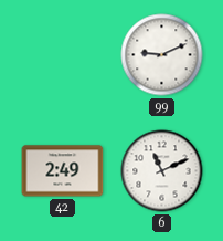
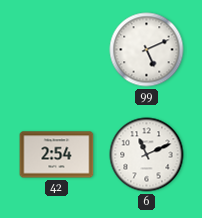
99: 9:11 -> 5:11
42: 2:49 -> 2:54
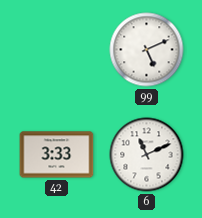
42: 2:54 -> 3:33
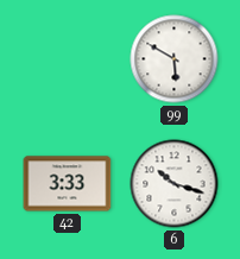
99: 5:11 -> 5:50
6: 11:11 -> 10:18
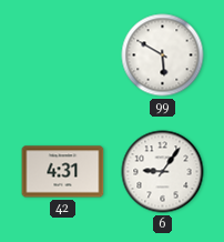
42: 3:33 -> 4:31
6: 10:18 -> 9:06
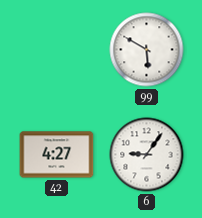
42: 4:31 -> 4:27
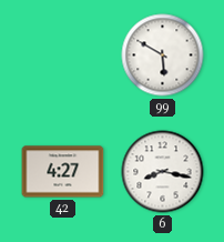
6: 9:06 -> 8:17
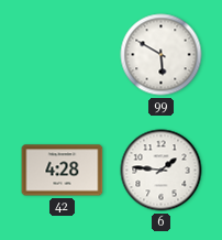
42: 4:27 -> 4:28
6: 8:17 -> 1:46
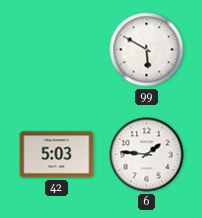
42: 4:28 -> 5:03
